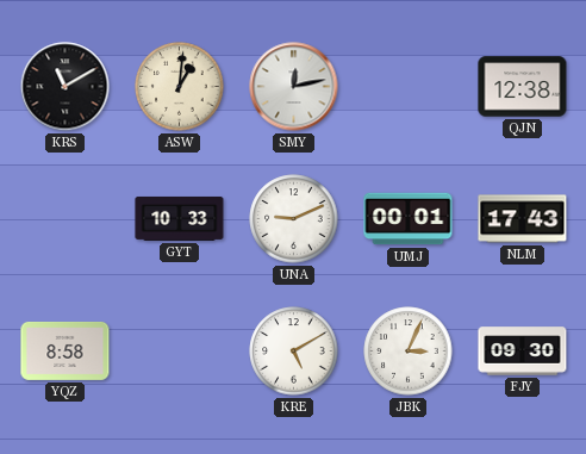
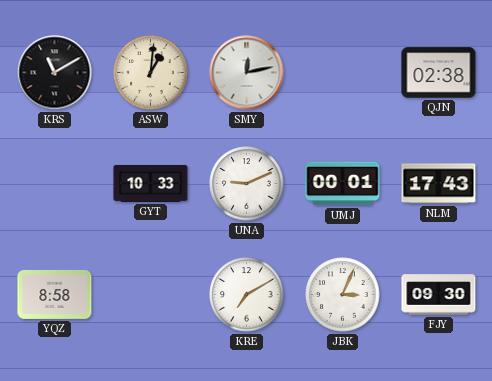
QJN: 12:38 -> 02:38
KRE: 5:10 -> 7:10
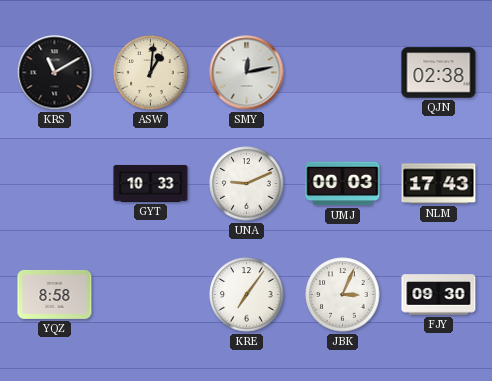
UMJ: 00:01 -> 00:03
KRE: 7:10 -> 7:06
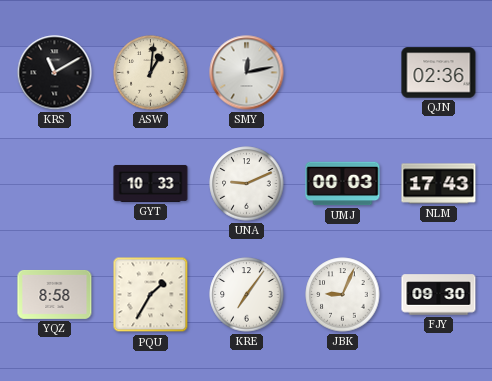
QJN: 02:38 -> 02:36
PQU: none -> 1:35
JBK: 3:04 -> 9:04
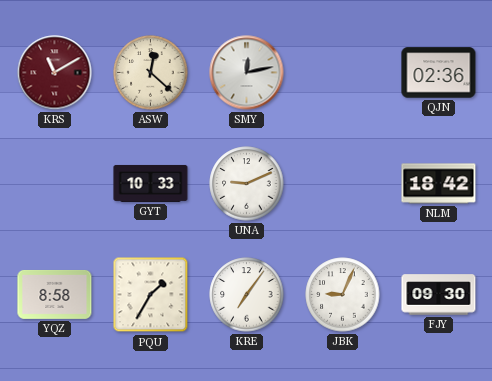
KRS dial: black -> burgundy
ASW: 1:01 -> 12:22
UMJ: 00:03 -> none
NLM: 17:43 -> 18:42
